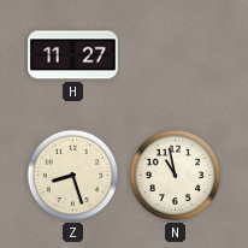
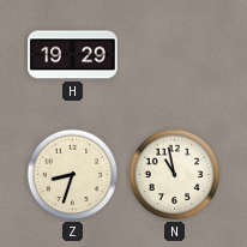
H: 11:27 -> 19:29
Z: 8:27 -> 8:33
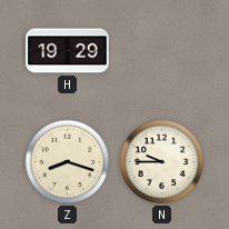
Z: 8:33 -> 8:18
N: 10:58 -> 9:45
